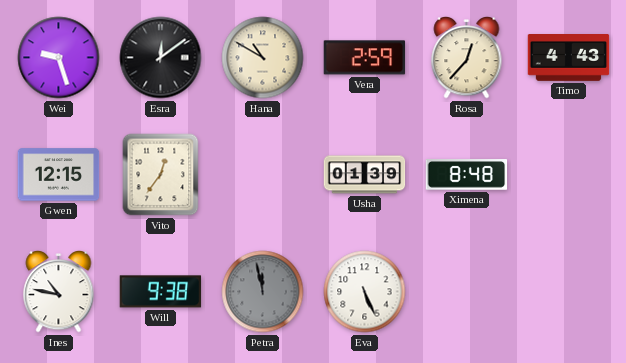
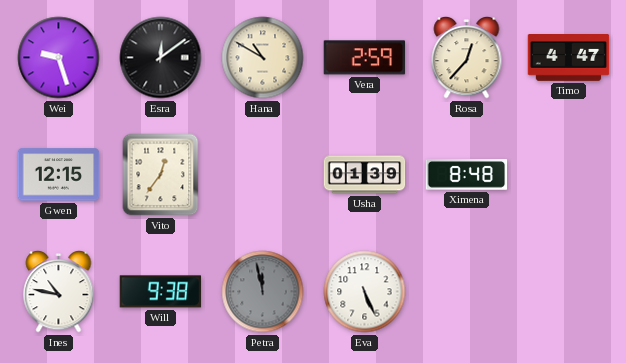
Timo: 4:43 -> 4:47
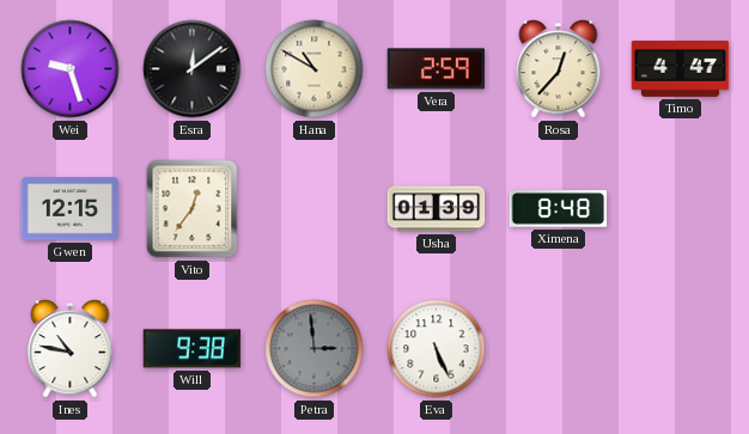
Petra: 11:58 -> 2:59
